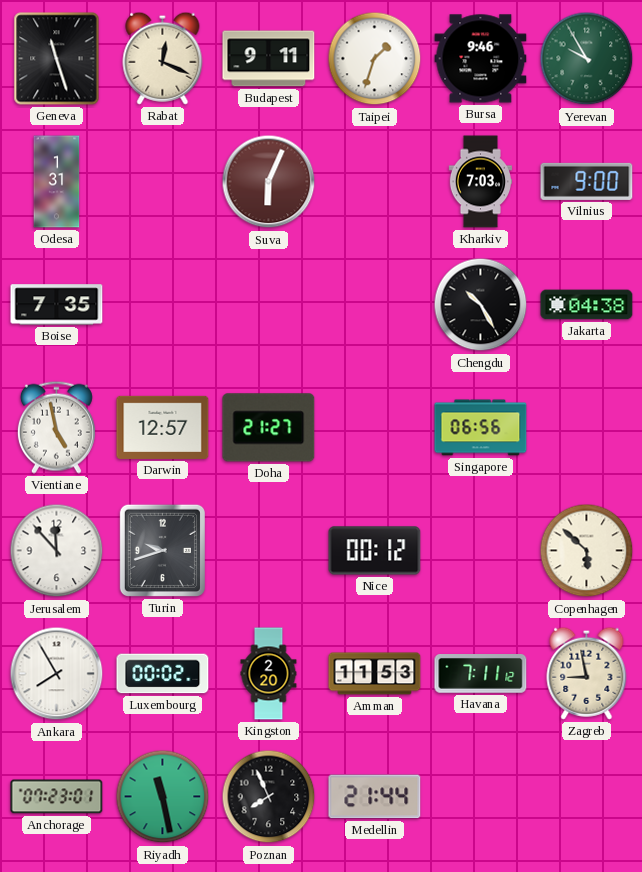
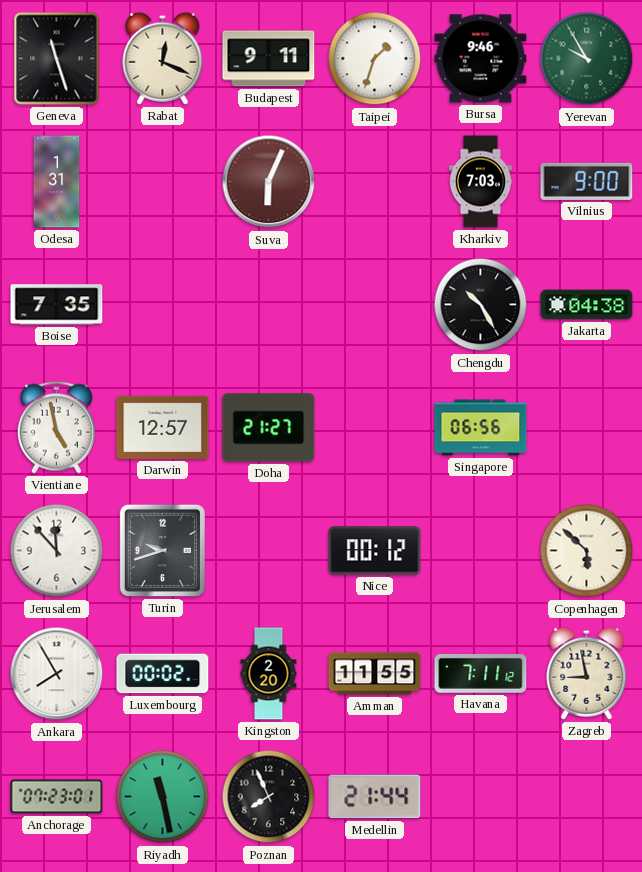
Amman: 11:53 -> 11:55
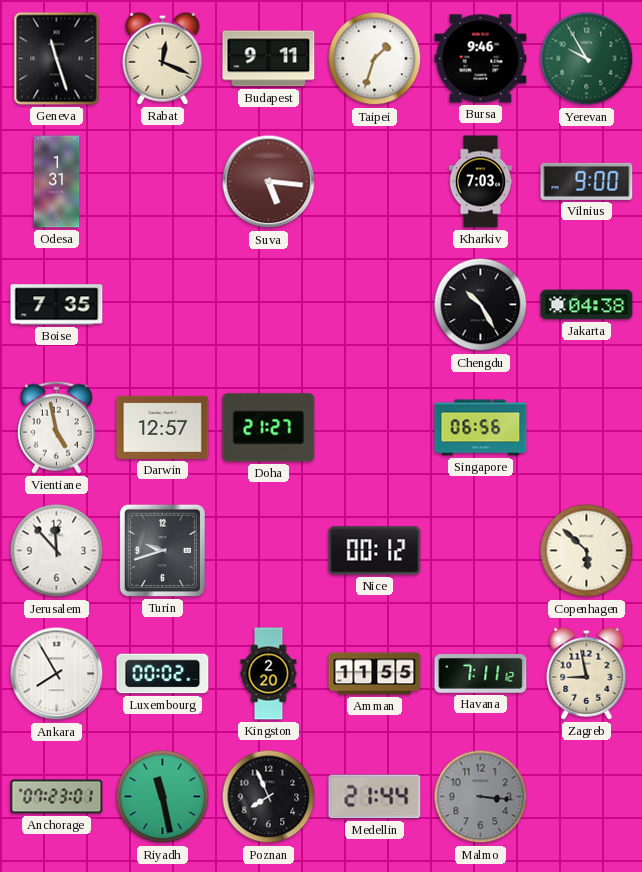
Suva: 6:04 -> 5:16
Malmo: none -> 3:16
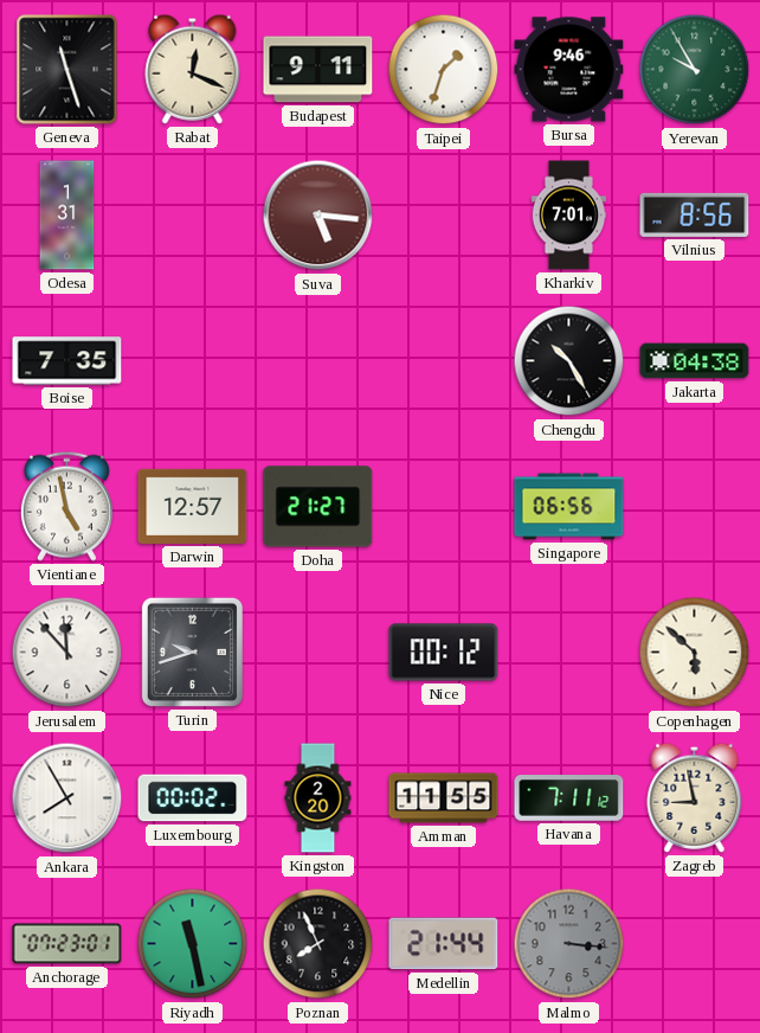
Kharkiv: 7:03 -> 7:01
Vilnius: 9:00 -> 8:56
